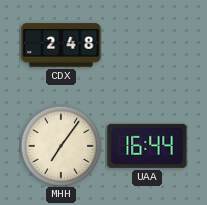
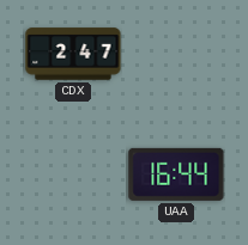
CDX: 2:48 -> 2:47
MHH: 7:06 -> none
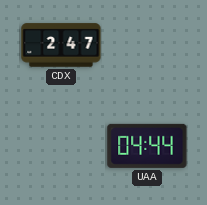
UAA: 16:44 -> 04:44
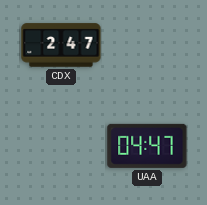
UAA: 04:44 -> 04:47
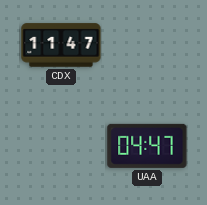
CDX: 2:47 -> 11:47
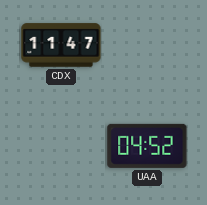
UAA: 04:47 -> 04:52
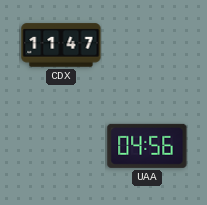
UAA: 04:52 -> 04:56
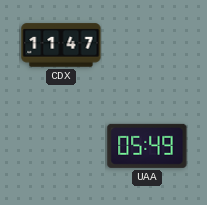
UAA: 04:56 -> 05:49
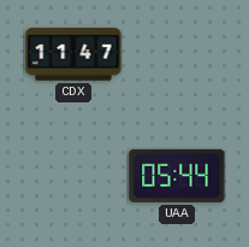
UAA: 05:49 -> 05:44
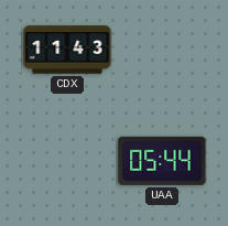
CDX: 11:47 -> 11:43
